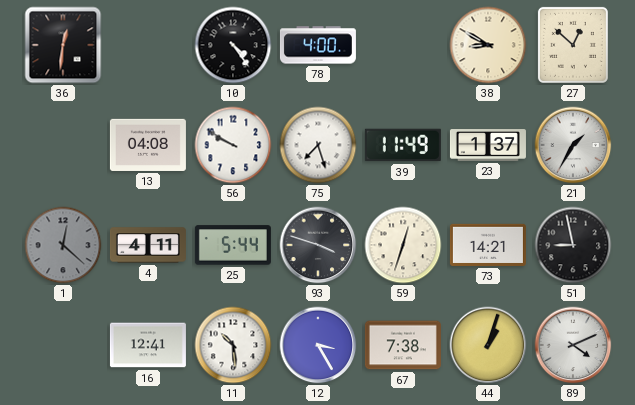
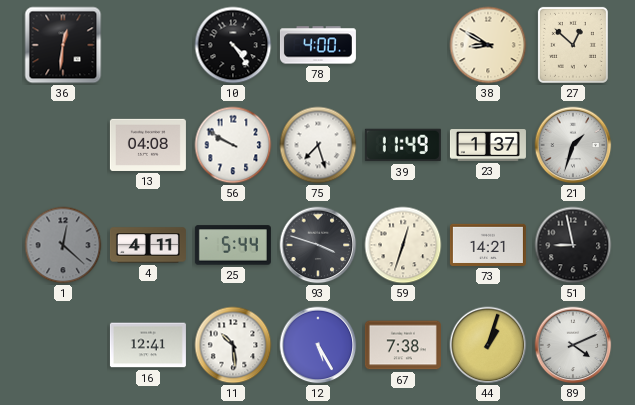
21: 1:35 -> 1:33
12: 3:25 -> 5:25
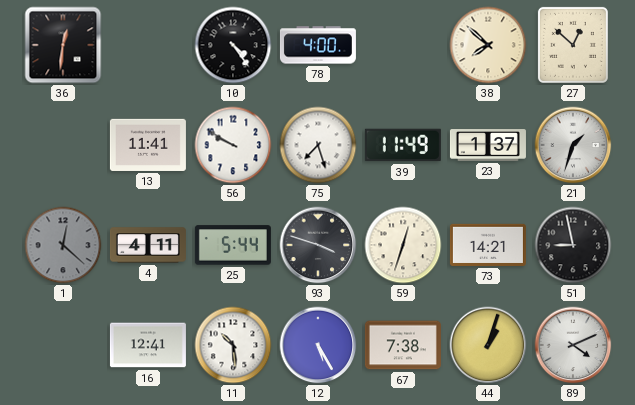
38: 8:50 -> 7:52
13: 04:08 -> 11:41
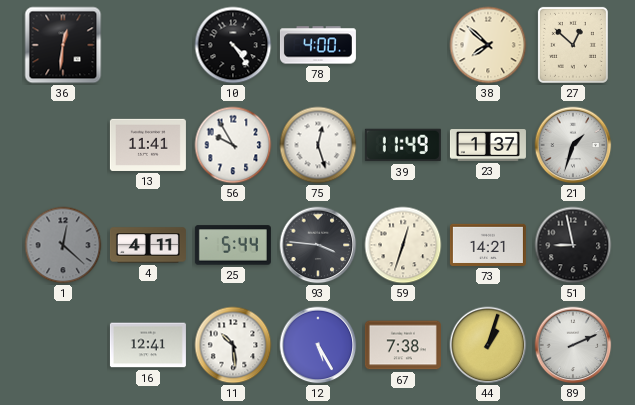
56: 9:50 -> 9:55
75: 7:27 -> 12:27
93: 3:48 -> 3:46
89: 4:11 -> 2:11
